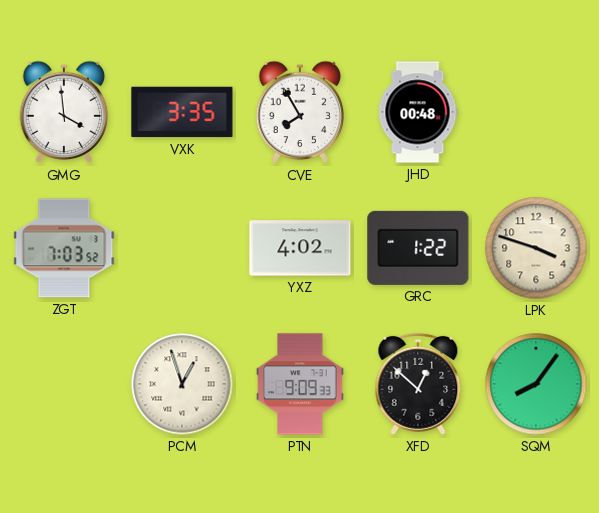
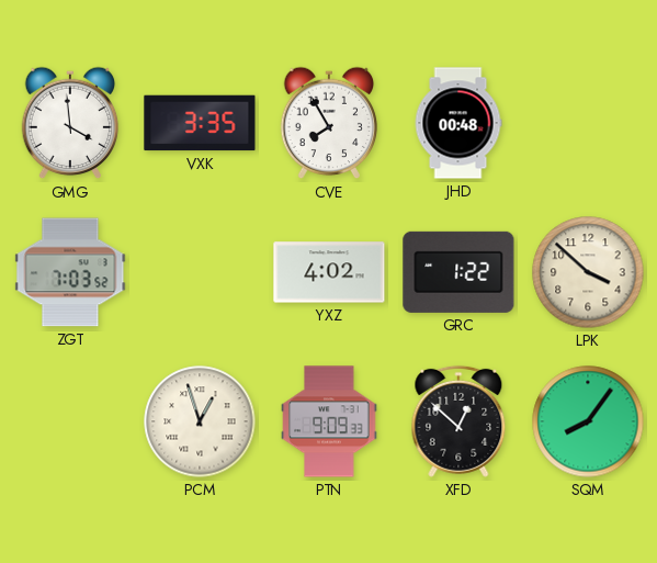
LPK: 3:48 -> 3:52
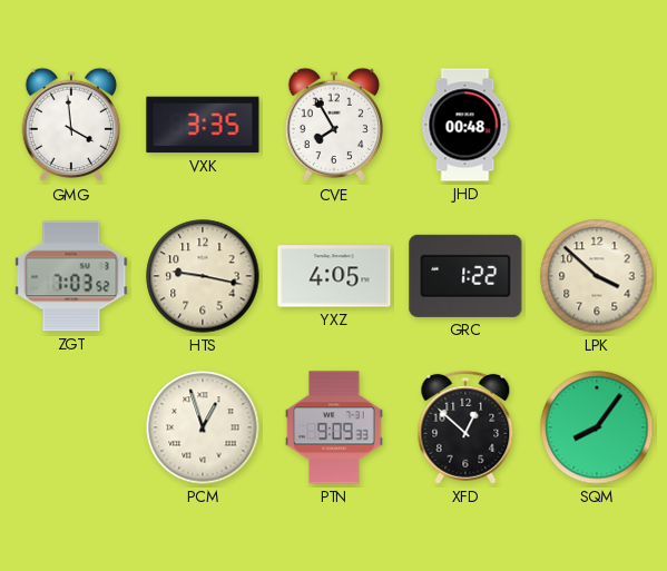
HTS: none -> 9:17
YXZ: 4:02 -> 4:05
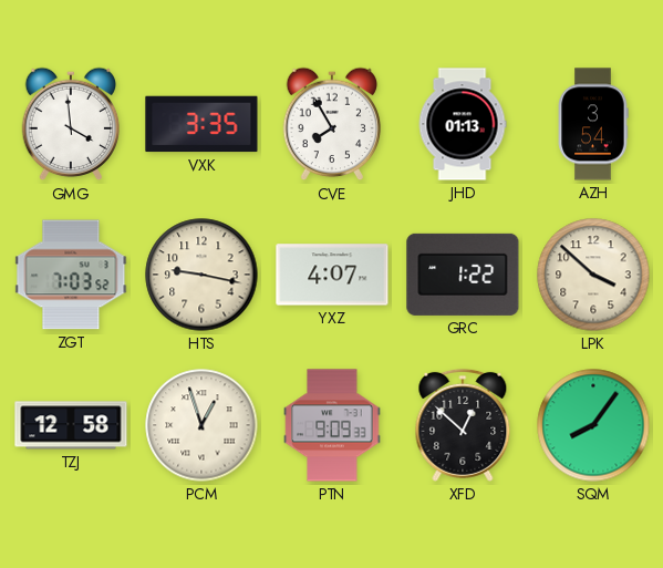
JHD: 00:48 -> 01:13
AZH: none -> 3:54
YXZ: 4:05 -> 4:07
TZJ: none -> 12:58
